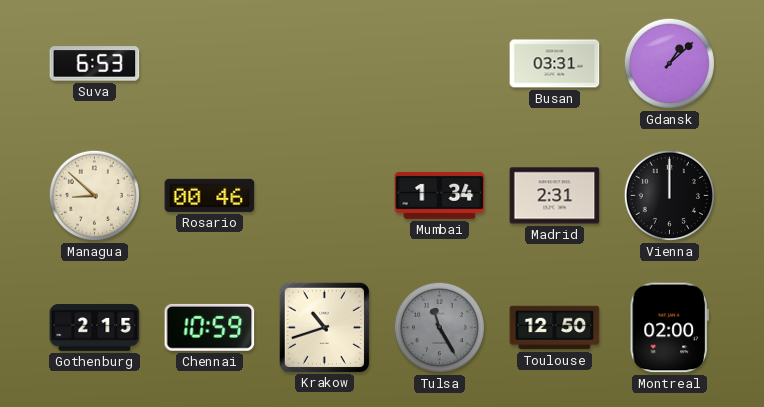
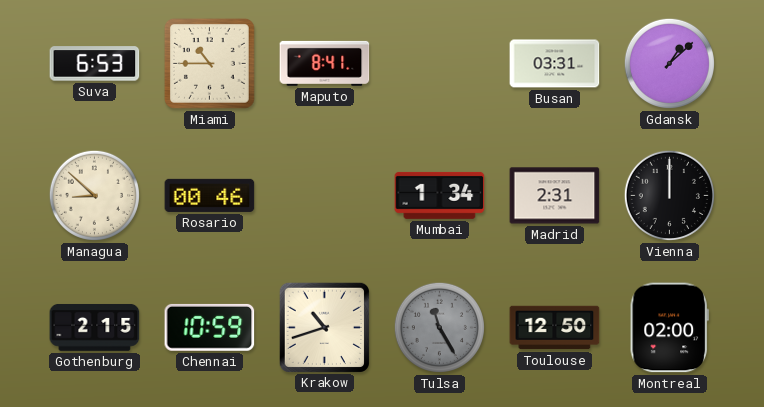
Miami: none -> 10:45
Maputo: none -> 8:41
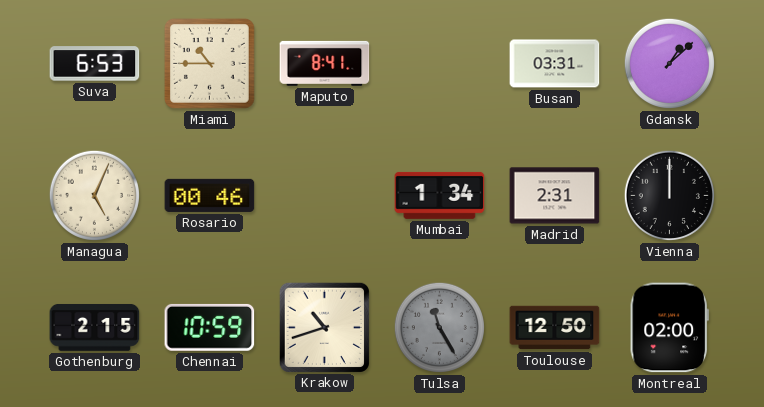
Managua: 8:52 -> 5:04
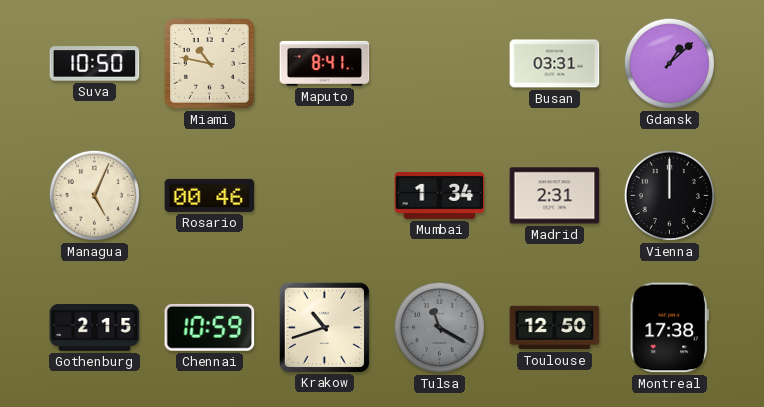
Suva: 6:53 -> 10:50
Miami: 10:45 -> 10:47
Tulsa: 11:25 -> 11:20
Montreal: 02:00 -> 17:38
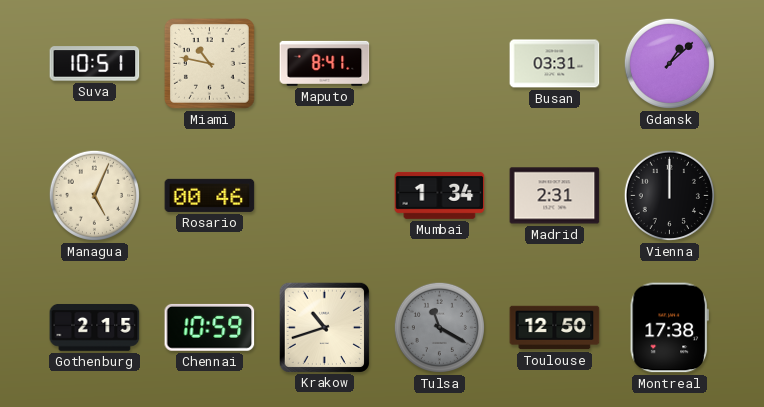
Suva: 10:50 -> 10:51
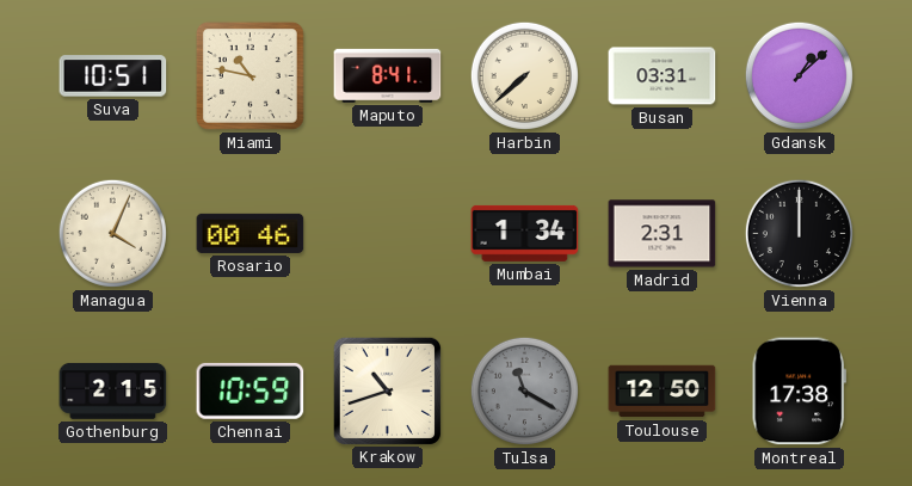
Harbin: none -> 7:38
Managua: 5:04 -> 4:04
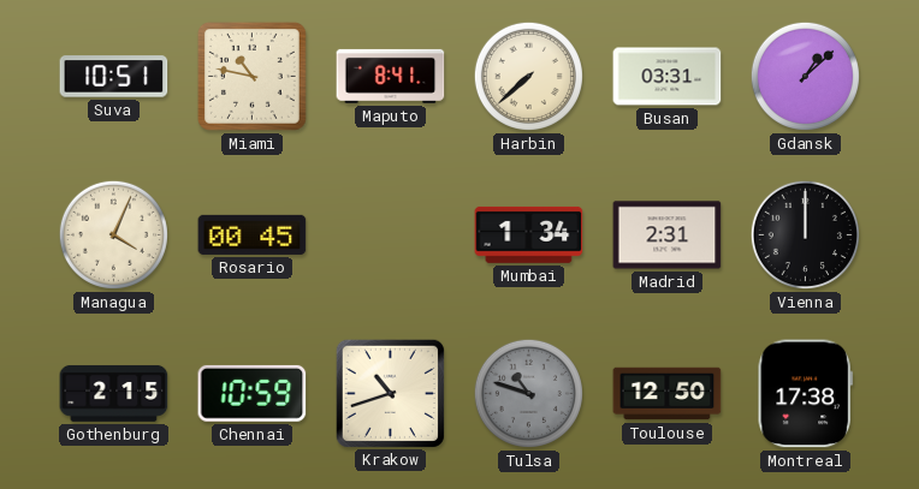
Rosario: 00:46 -> 00:45
Tulsa: 11:20 -> 10:48
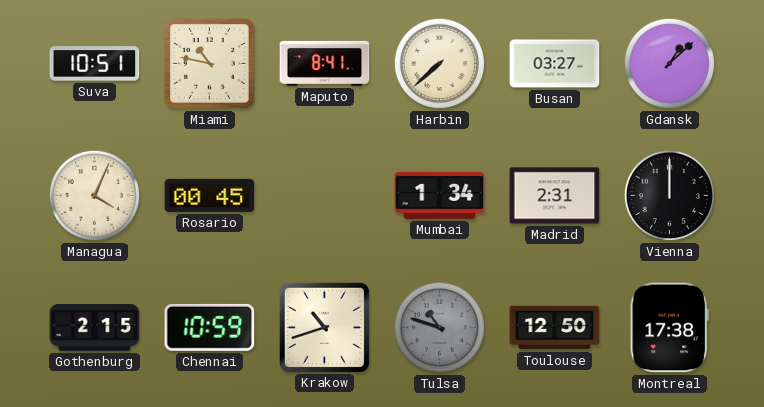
Busan: 03:31 -> 03:27
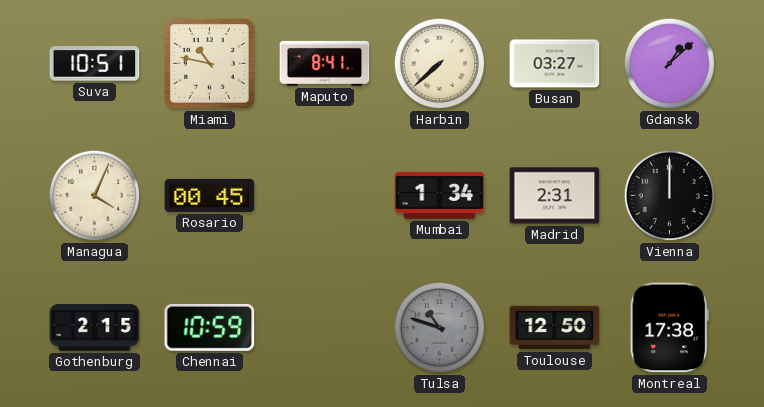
Krakow: 10:42 -> none
